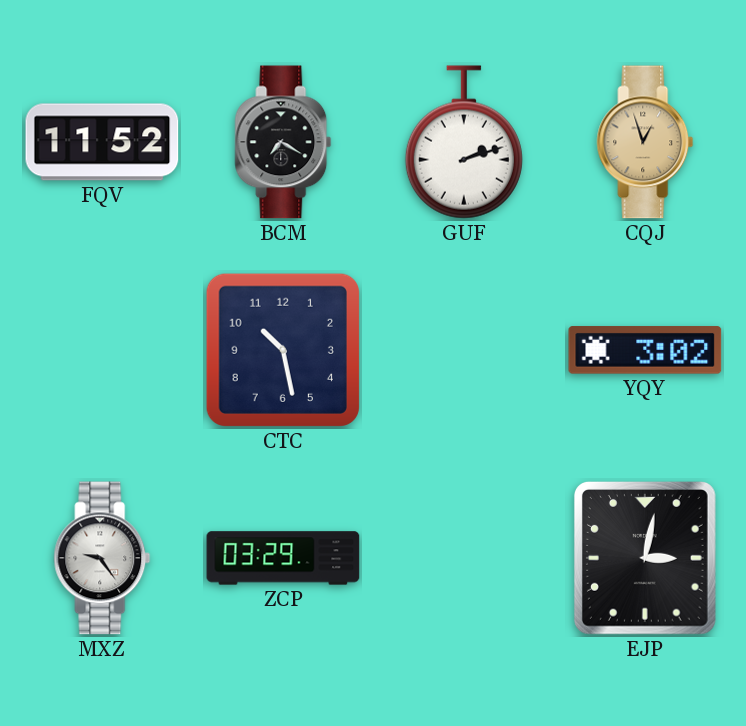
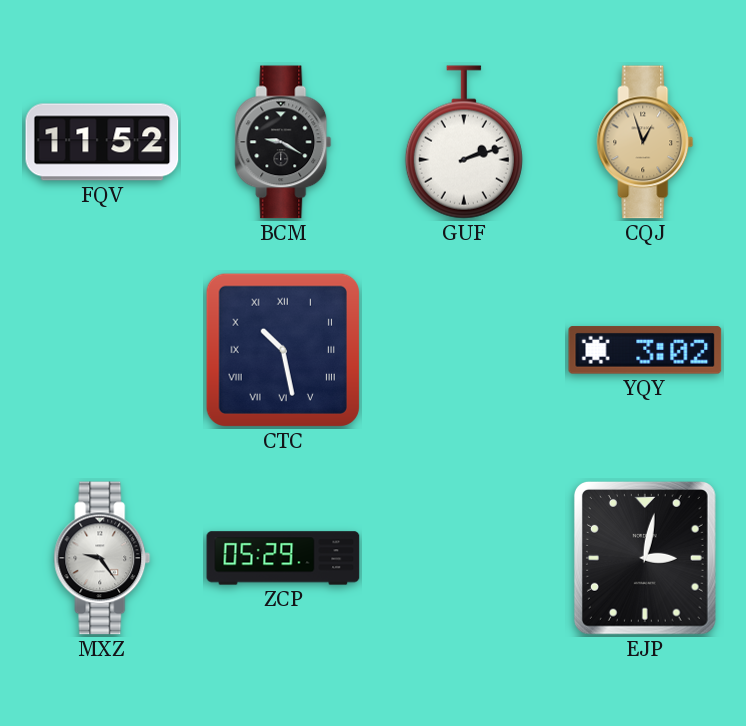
BCM: 7:20 -> 9:20
CTC numerals: Arabic -> Roman
ZCP: 03:29 -> 05:29
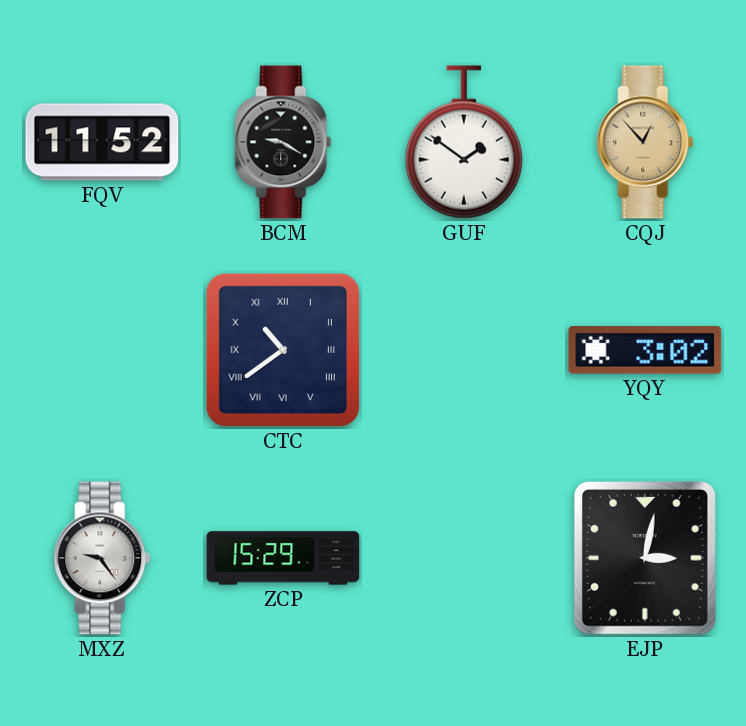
GUF: 2:12 -> 1:51
CQJ: 12:57 -> 12:53
CTC: 10:28 -> 10:39
ZCP: 05:29 -> 15:29
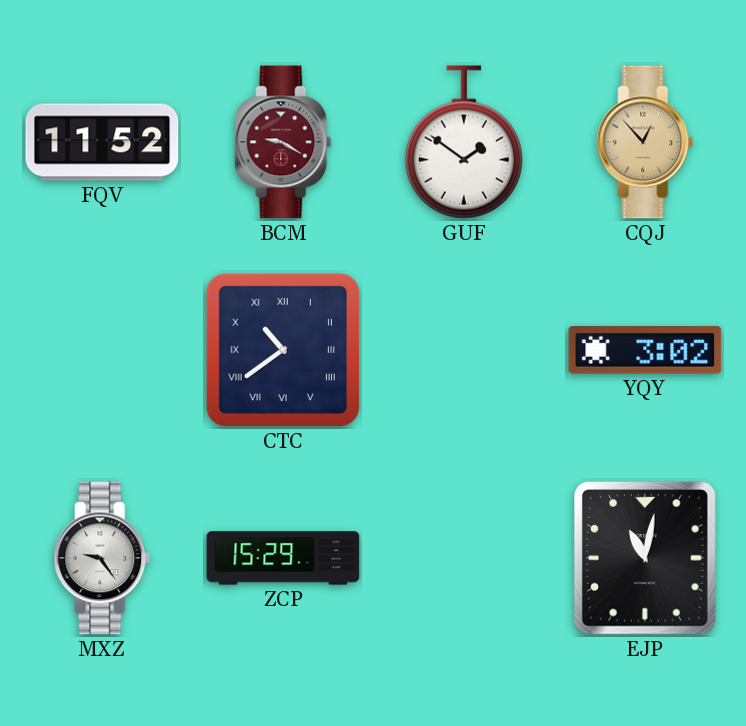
BCM dial: black -> burgundy
EJP: 3:02 -> 11:02
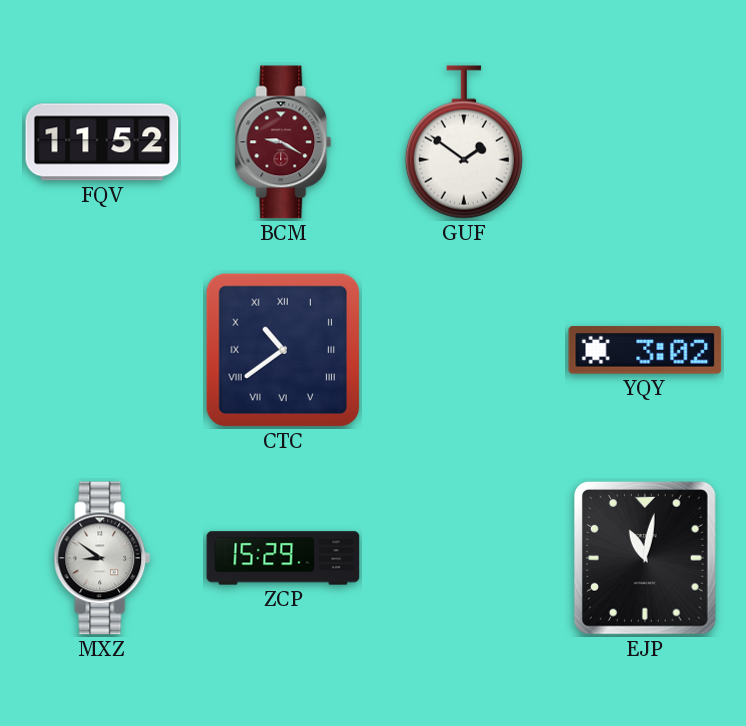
CQJ: 12:53 -> none
MXZ: 9:24 -> 8:51
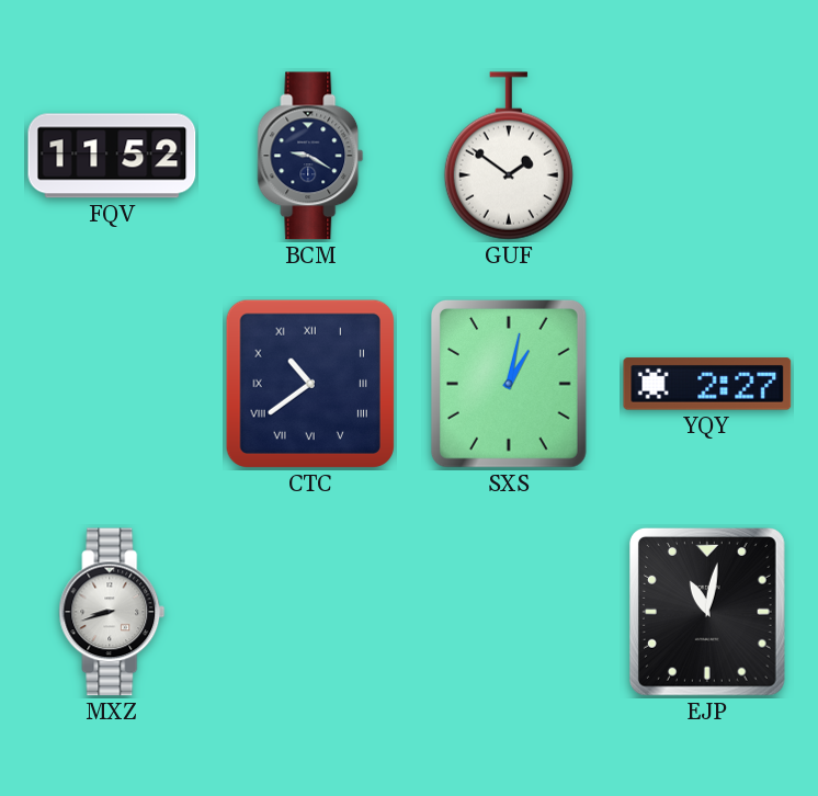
BCM dial: burgundy -> navy
SXS: none -> 1:02
YQY: 3:02 -> 2:27
MXZ: 8:51 -> 8:42
ZCP: 15:29 -> none
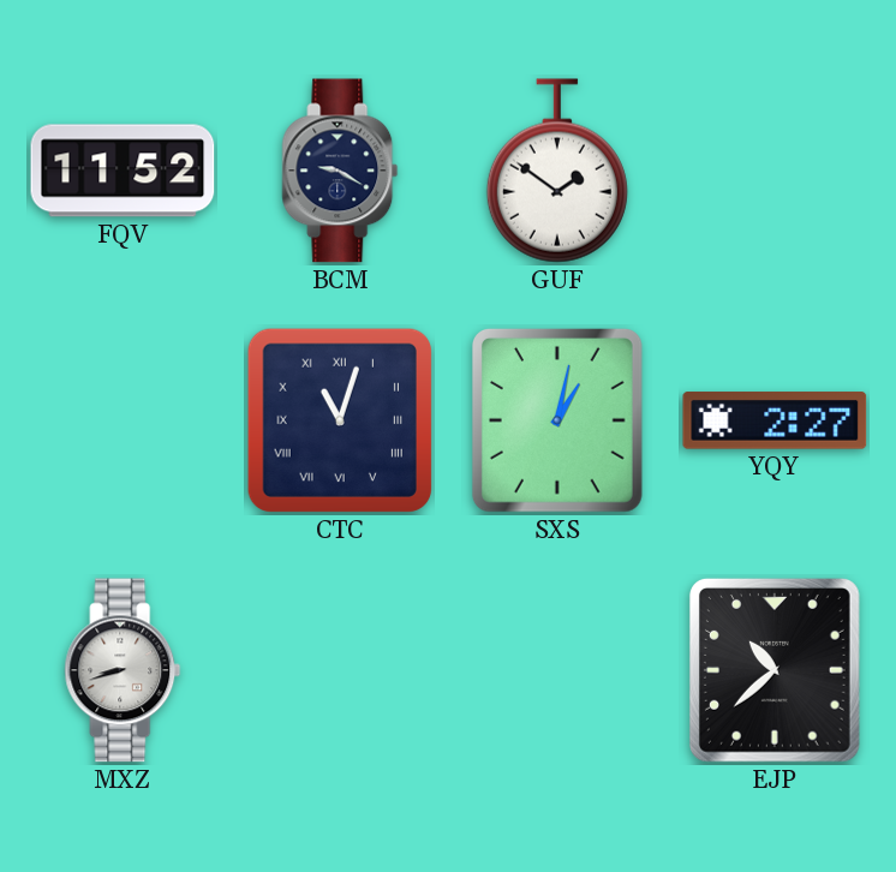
CTC: 10:39 -> 11:03
EJP: 11:02 -> 10:38
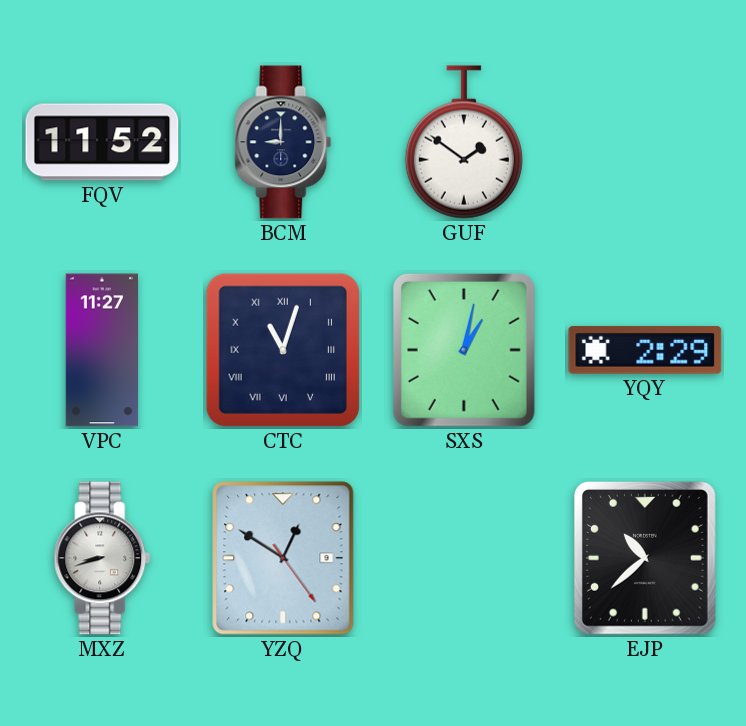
BCM: 9:20 -> 9:00
VPC: none -> 11:27
YQY: 2:27 -> 2:29
YZQ: none -> 12:50
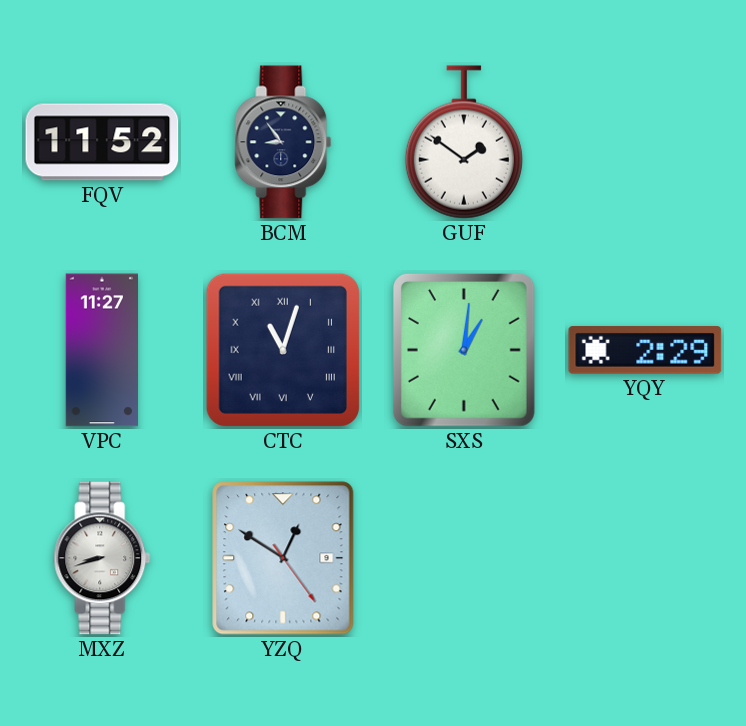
BCM: 9:00 -> 8:54
SXS: 1:02 -> 1:01
EJP: 10:38 -> none
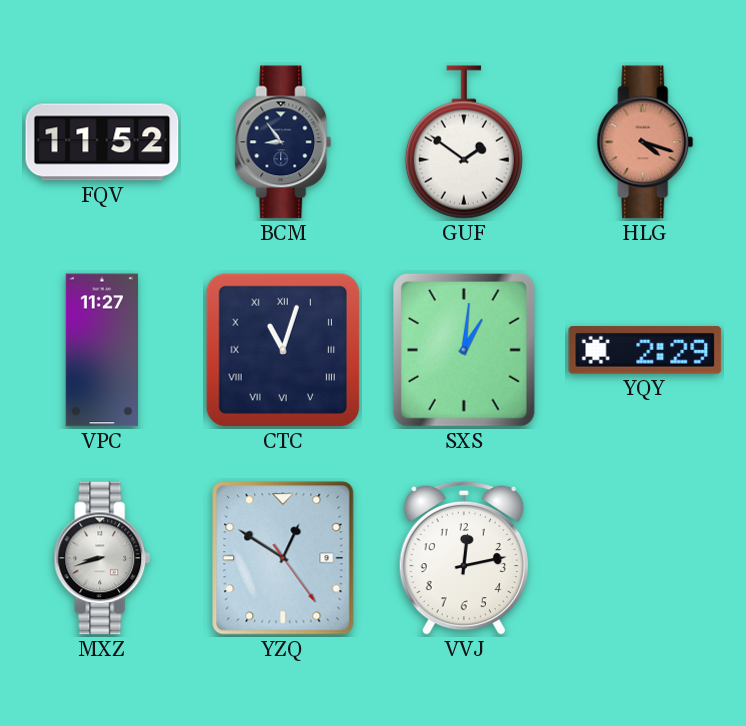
HLG: none -> 4:18
VVJ: none -> 12:13
